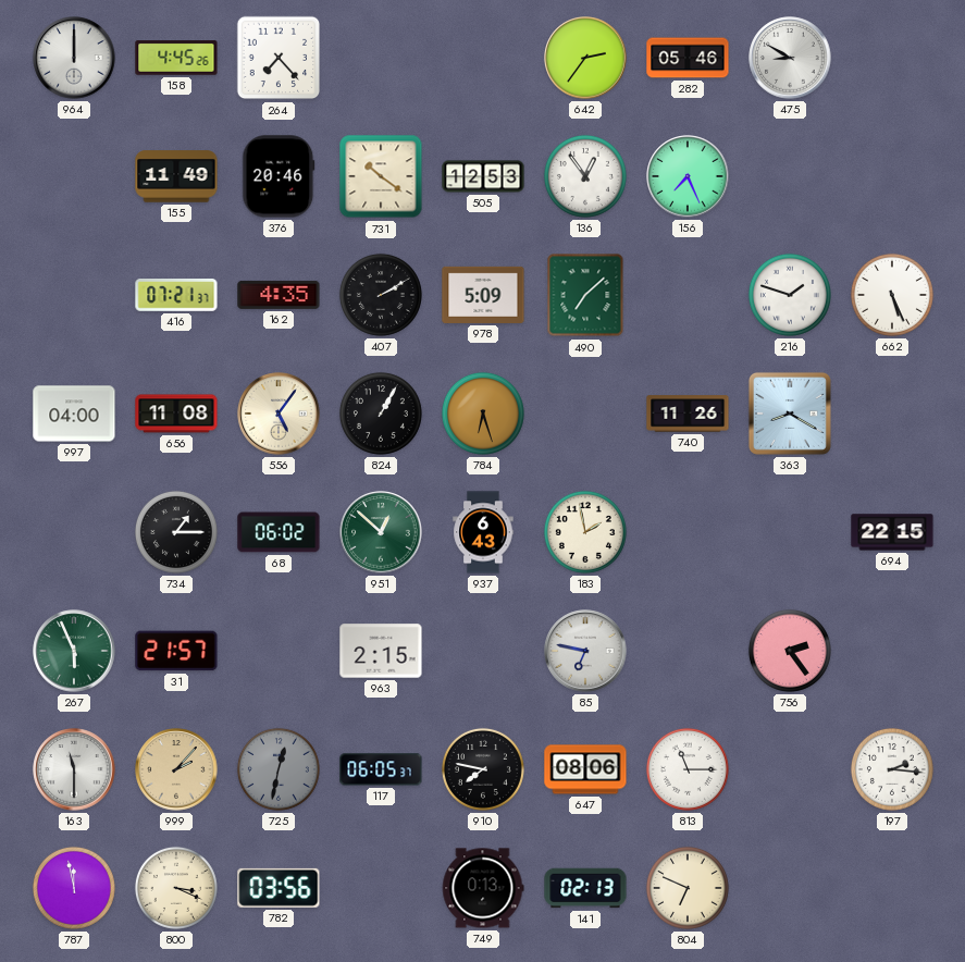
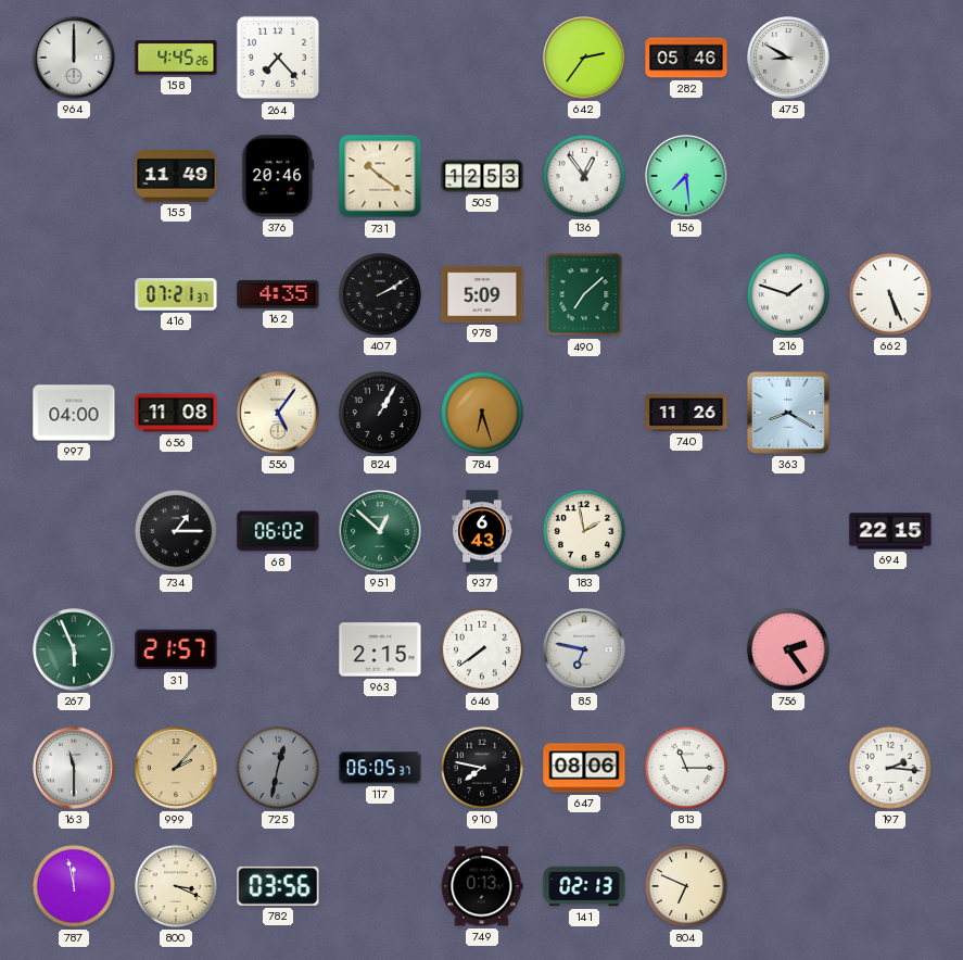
156: 7:26 -> 7:29
646: none -> 7:39
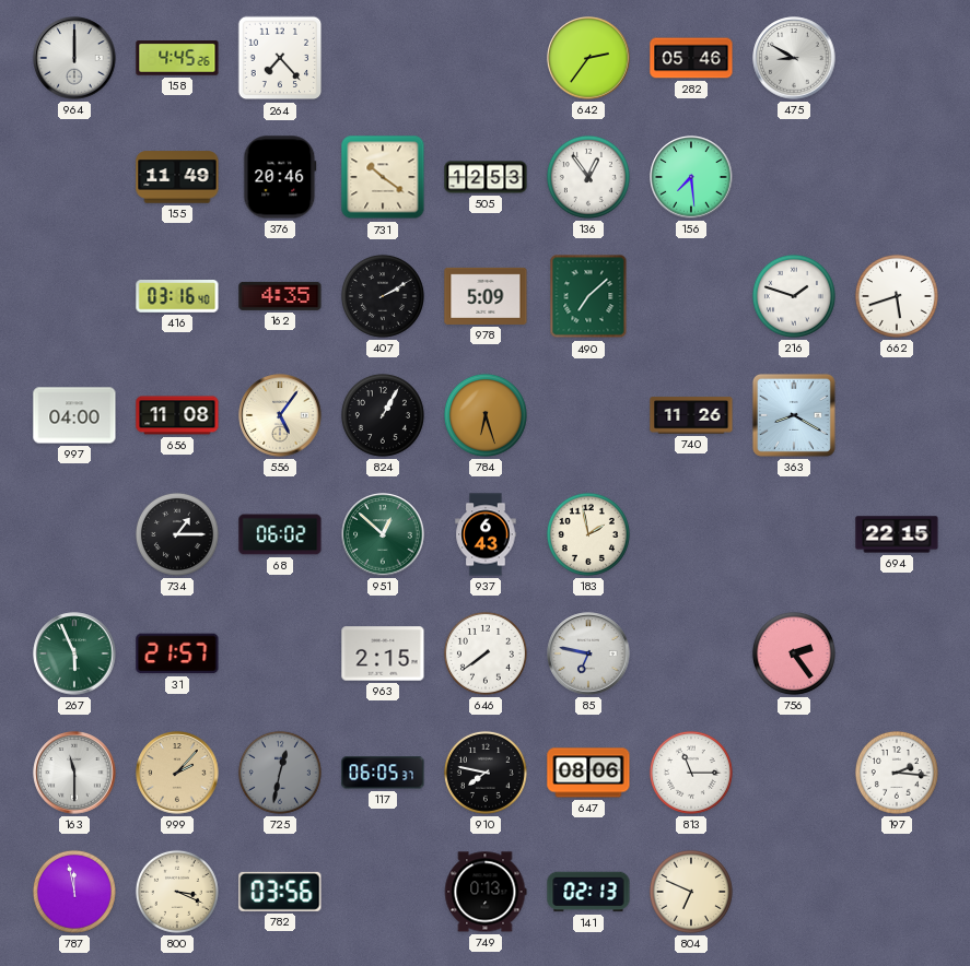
416: 07:21 -> 03:16
662: 5:26 -> 5:42
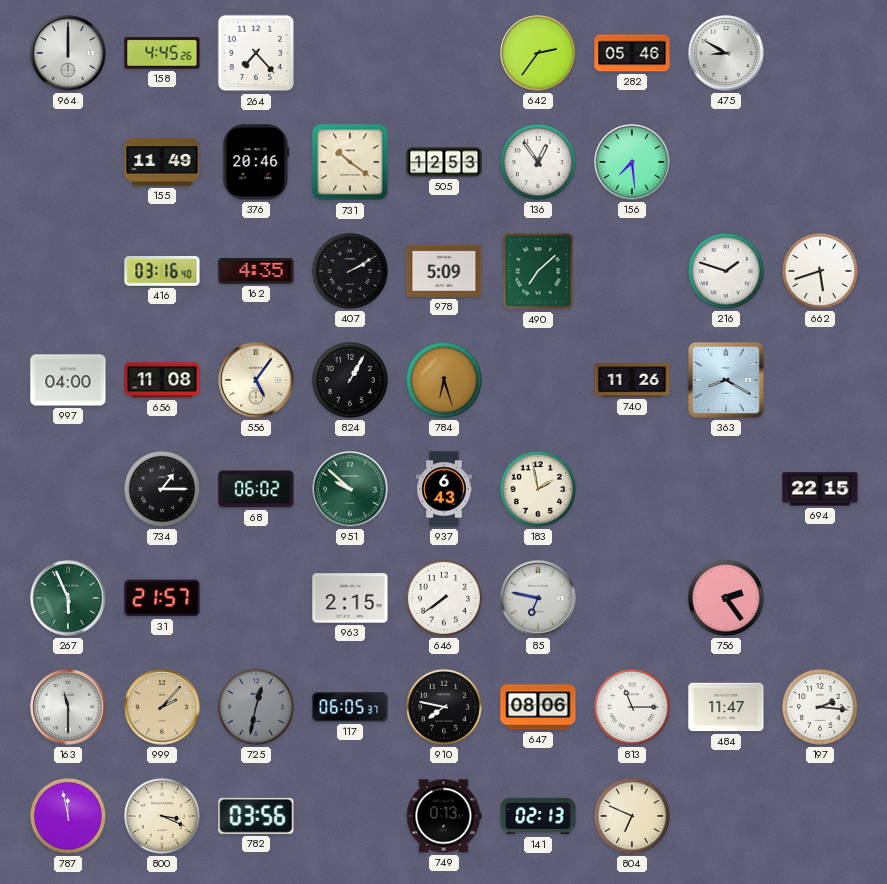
951: 12:52 -> 9:52
484: none -> 11:47
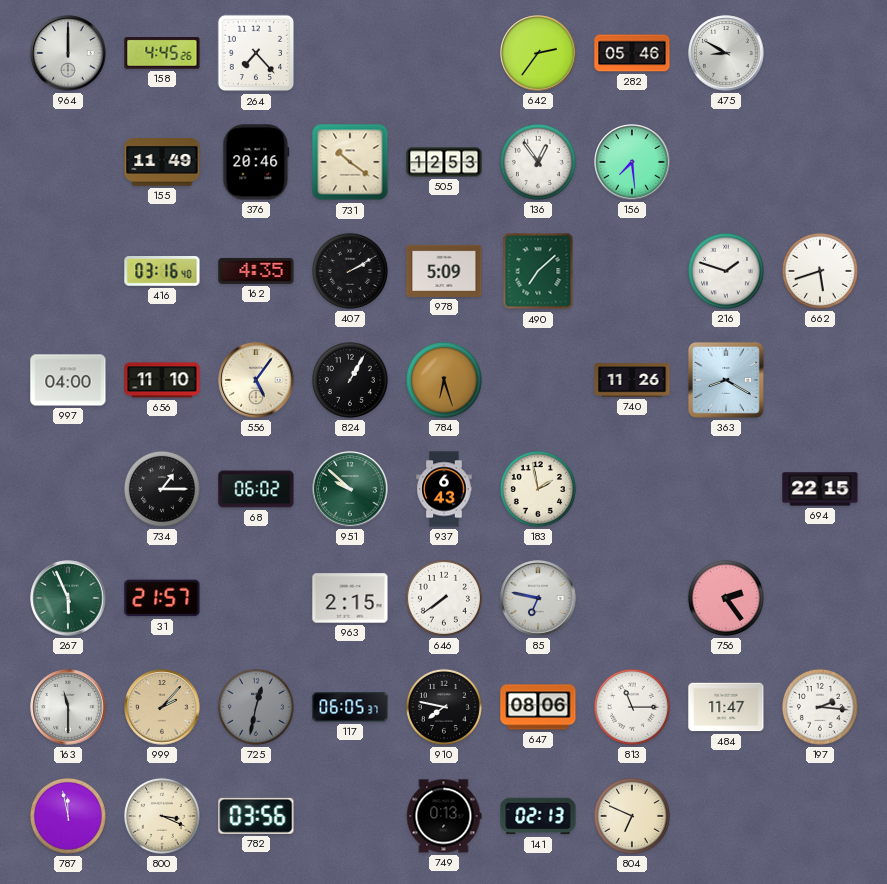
656: 11:08 -> 11:10
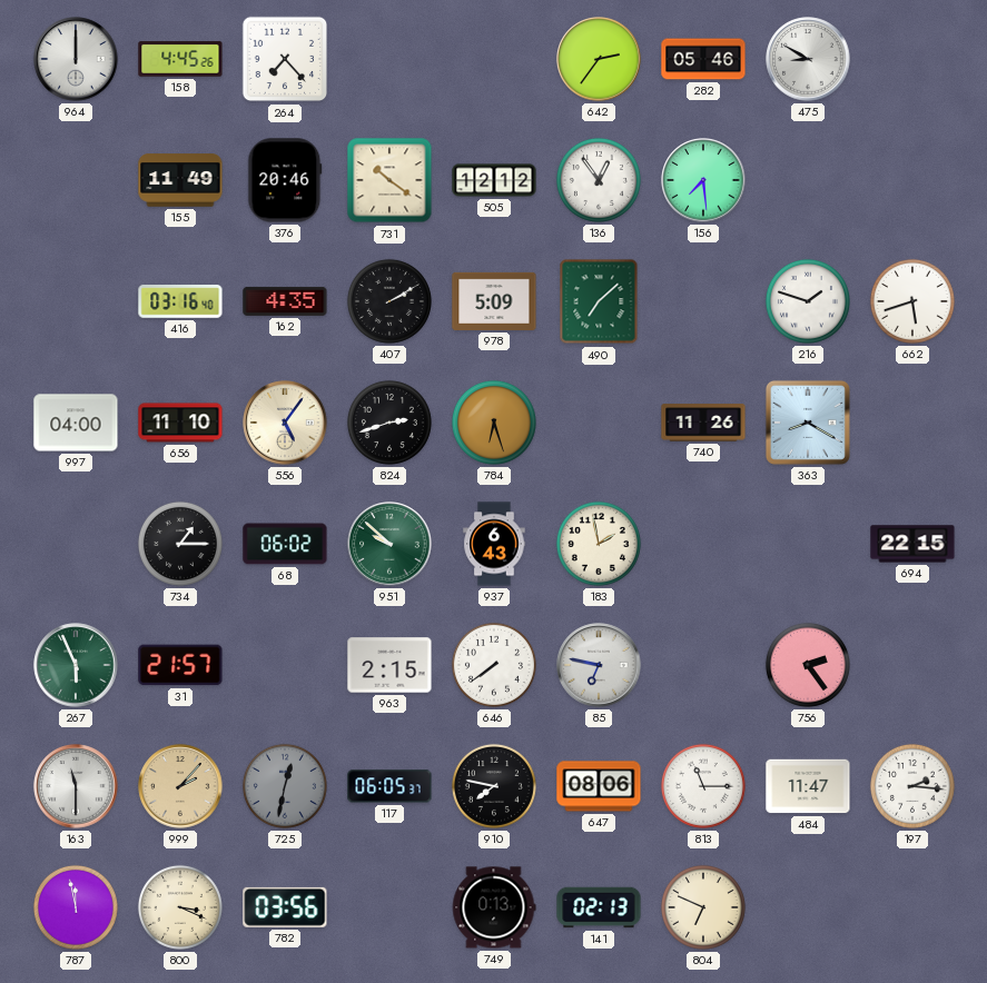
505: 12:53 -> 12:12
824: 1:05 -> 2:42
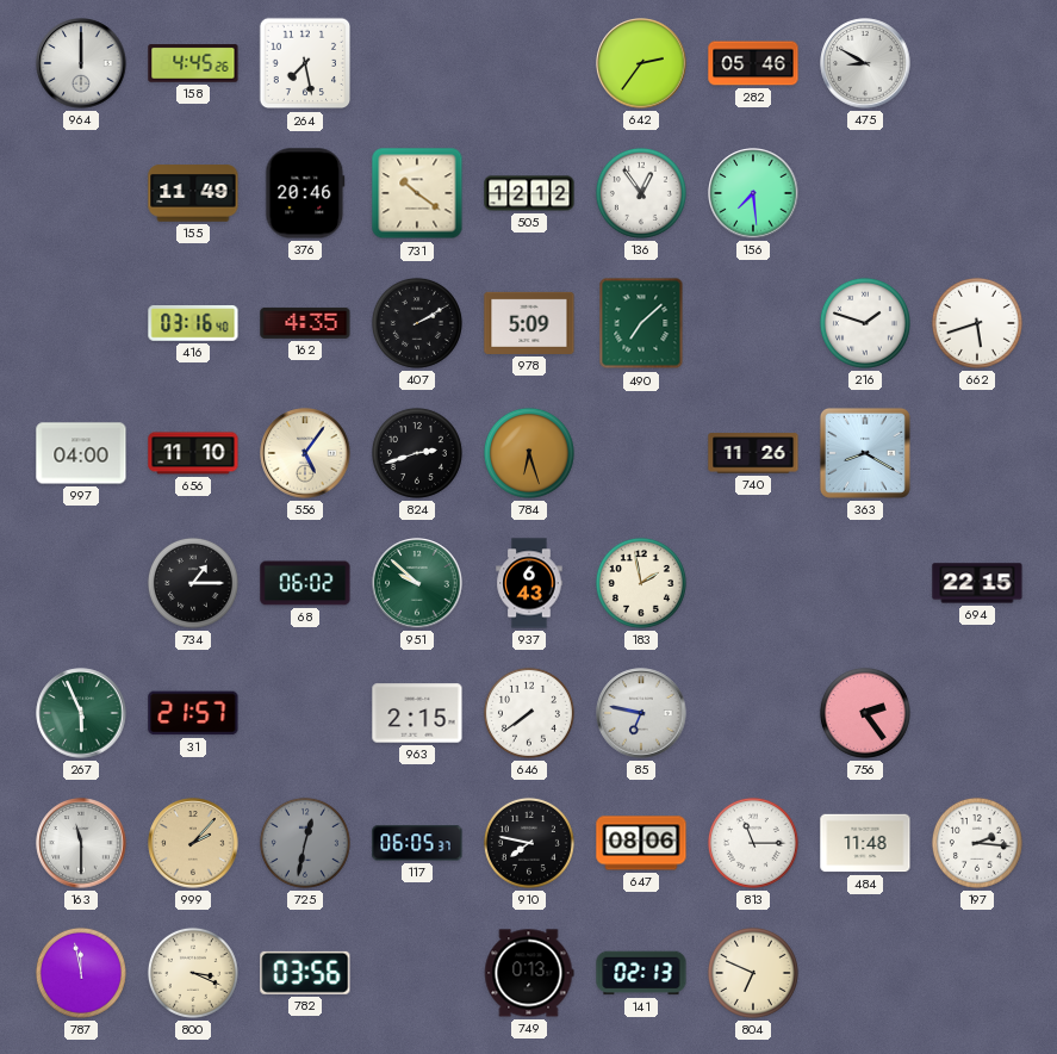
264: 7:23 -> 7:28
484: 11:47 -> 11:48
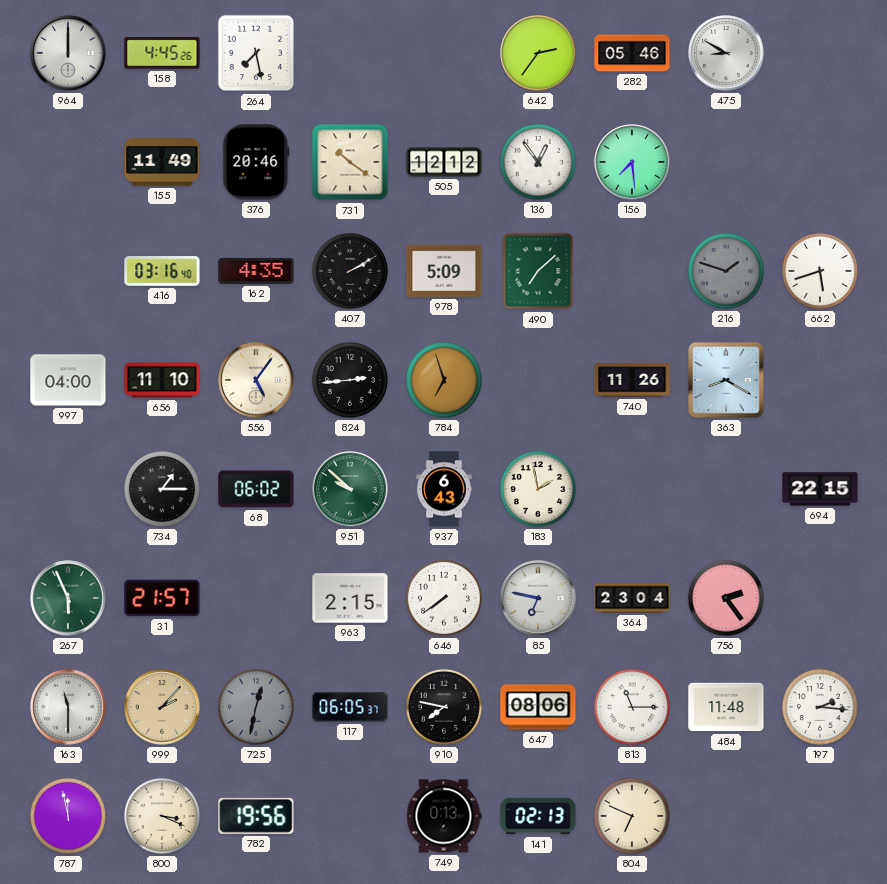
216 dial: white -> grey
824: 2:42 -> 2:44
784: 6:27 -> 6:57
364: none -> 23:04
782: 03:56 -> 19:56
